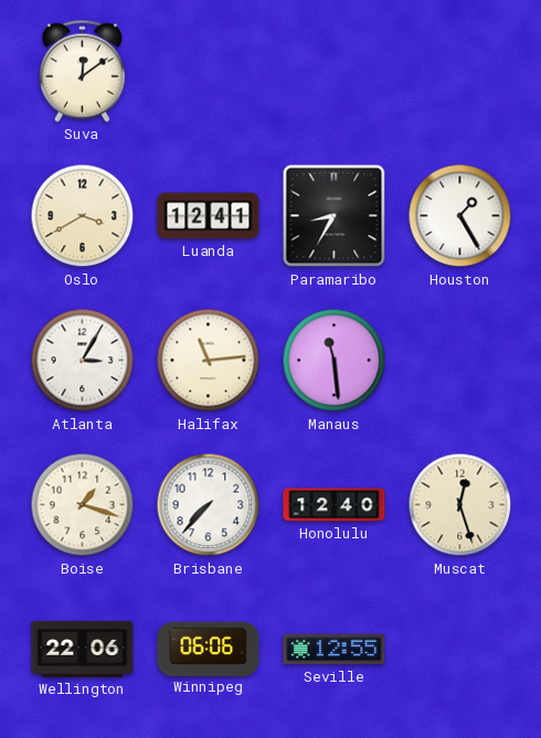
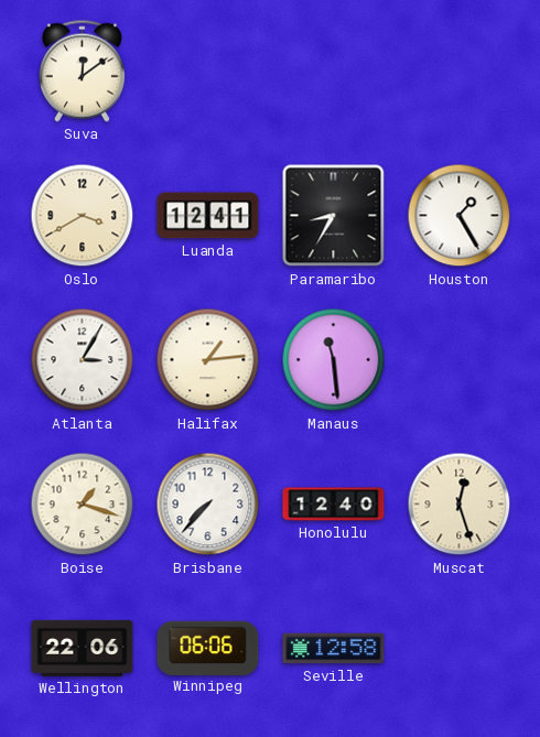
Halifax: 11:14 -> 1:14
Seville: 12:55 -> 12:58
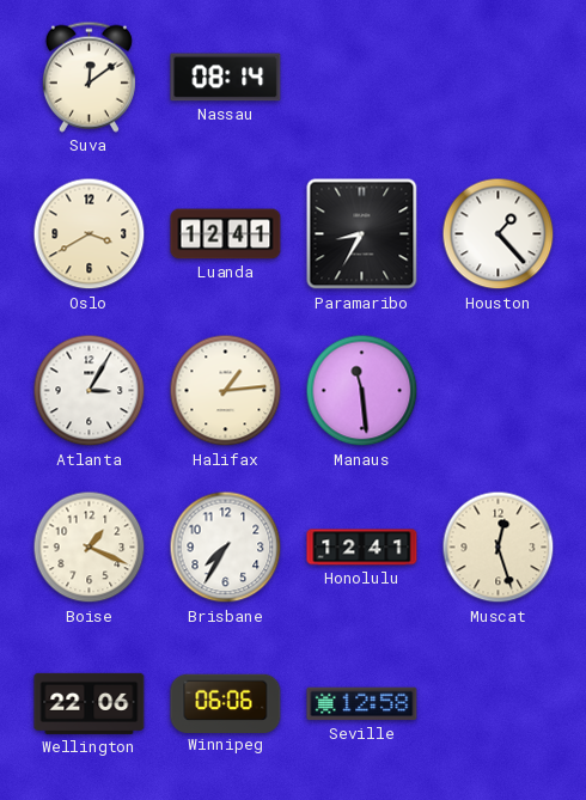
Nassau: none -> 08:14
Houston: 1:25 -> 1:23
Boise: 1:18 -> 1:19
Brisbane: 7:37 -> 7:35
Honolulu: 12:40 -> 12:41
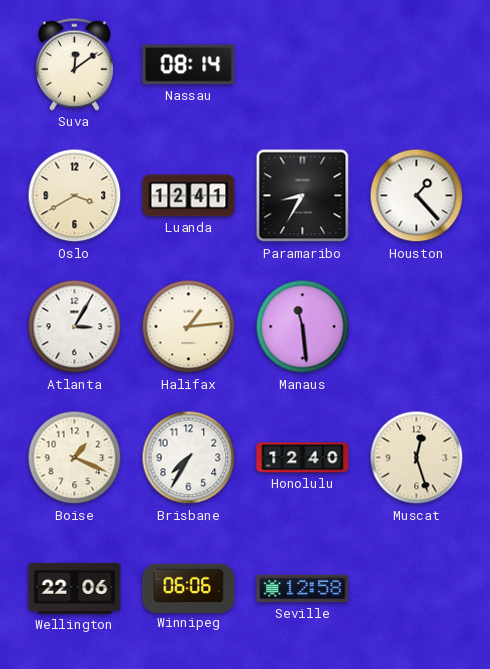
Honolulu: 12:41 -> 12:40
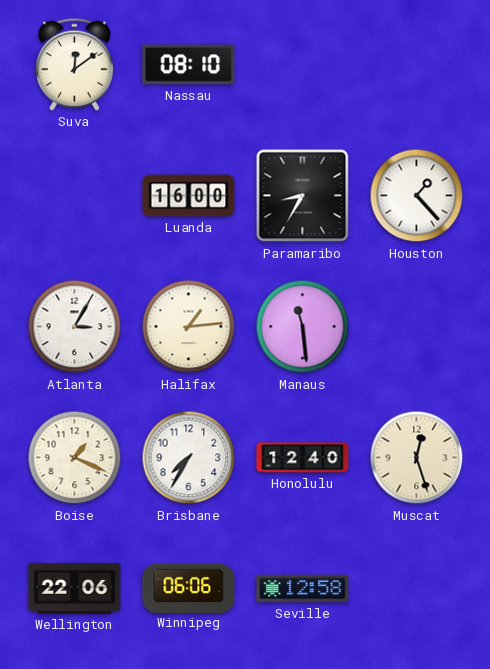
Nassau: 08:14 -> 08:10
Oslo: 3:40 -> none
Luanda: 12:41 -> 16:00
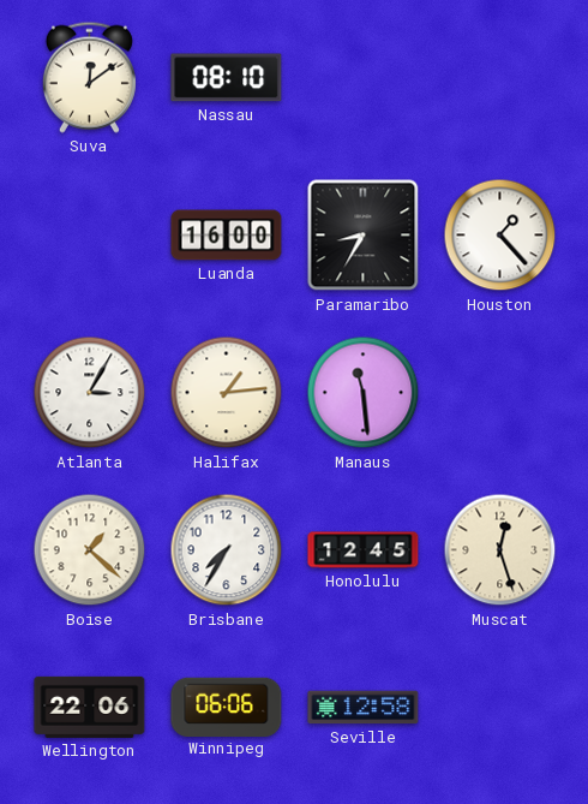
Boise: 1:19 -> 1:22
Honolulu: 12:40 -> 12:45
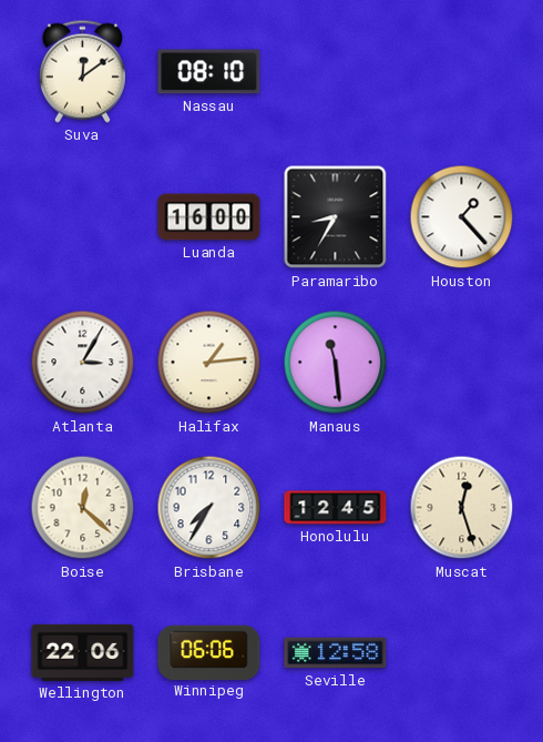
Boise: 1:22 -> 12:22
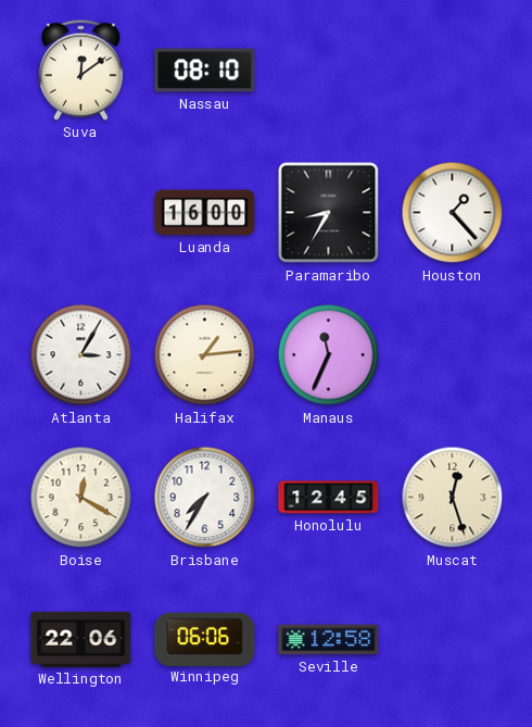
Manaus: 11:29 -> 11:34
Boise: 12:22 -> 12:20
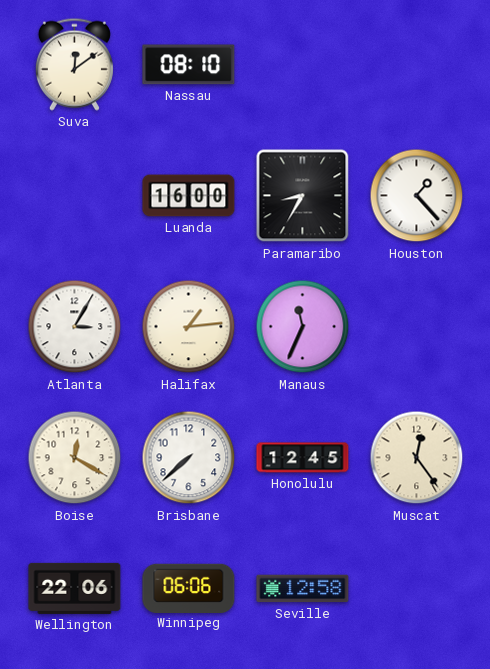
Brisbane: 7:35 -> 7:38
Muscat: 12:27 -> 12:24
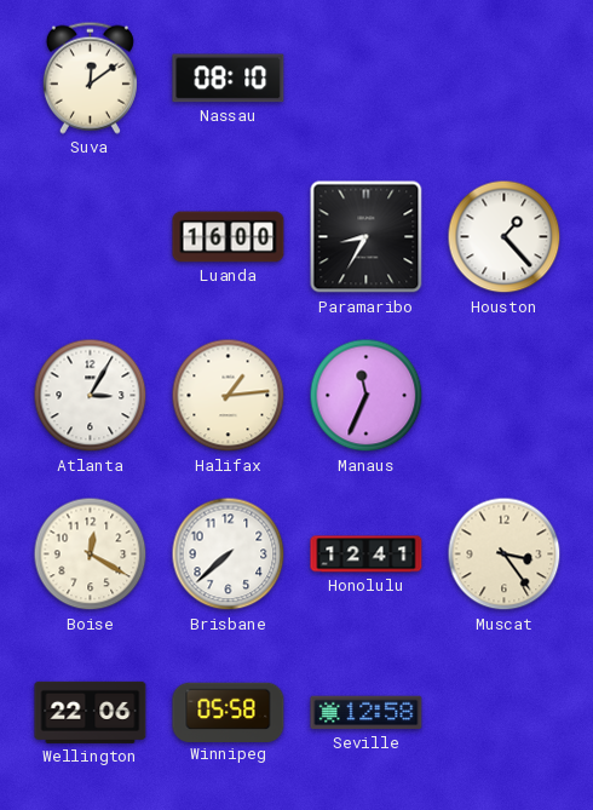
Honolulu: 12:45 -> 12:41
Muscat: 12:24 -> 3:24
Winnipeg: 06:06 -> 05:58
